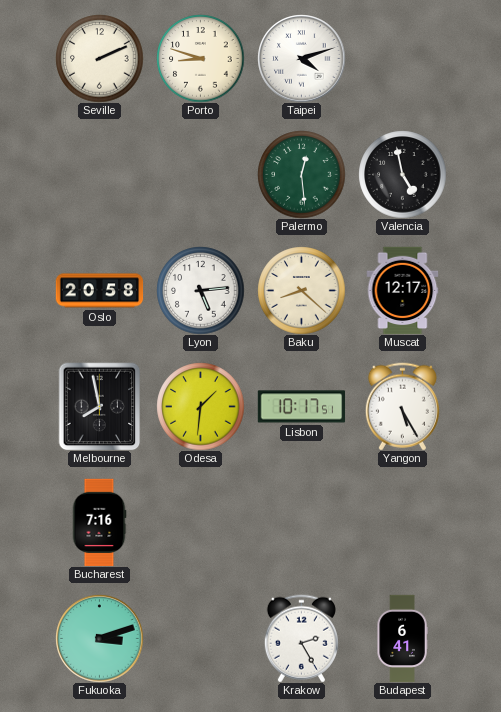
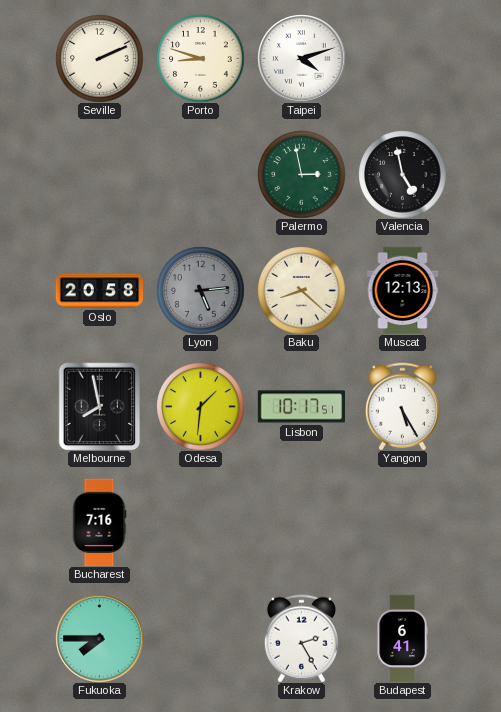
Palermo: 12:29 -> 2:58
Lyon dial: white -> grey
Muscat: 12:17 -> 12:13
Fukuoka: 3:12 -> 7:45
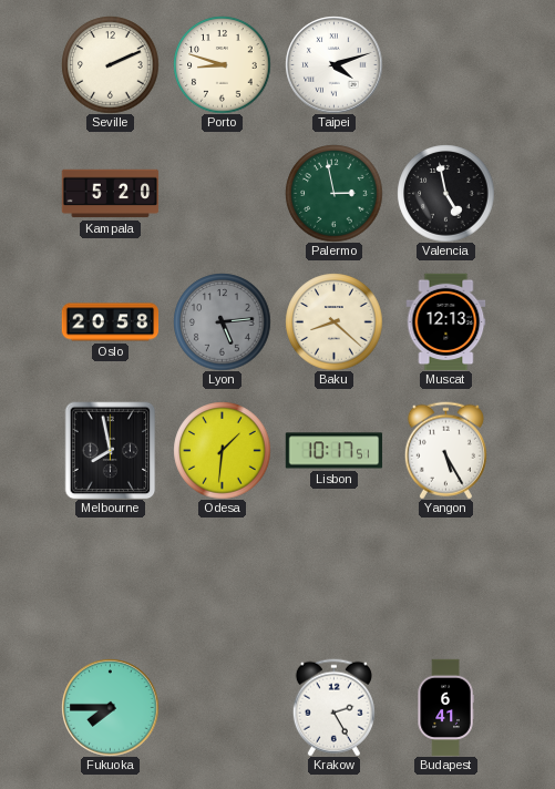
Kampala: none -> 5:20
Bucharest: 7:16 -> none
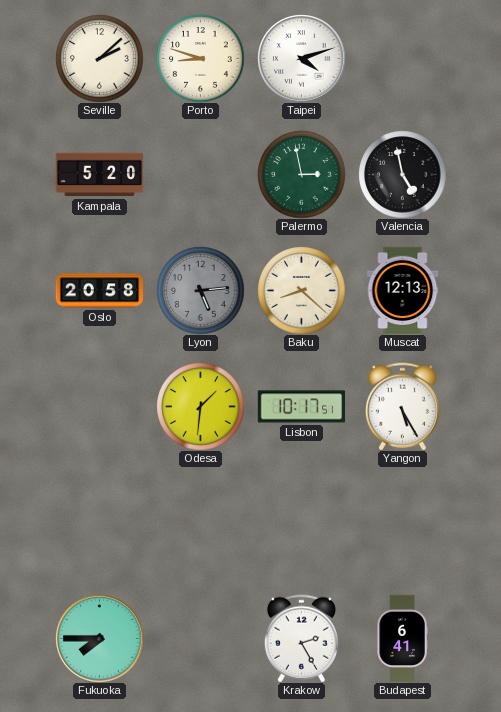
Seville: 2:11 -> 2:08
Melbourne: 7:58 -> none
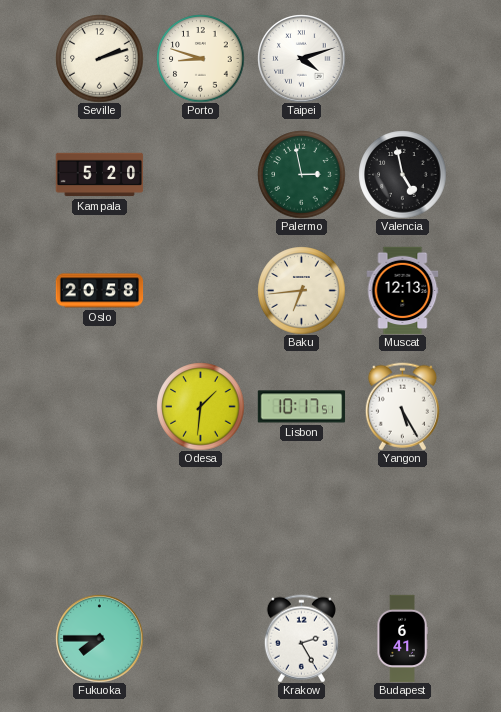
Seville: 2:08 -> 2:12
Lyon: 5:14 -> none
Baku: 8:22 -> 6:44
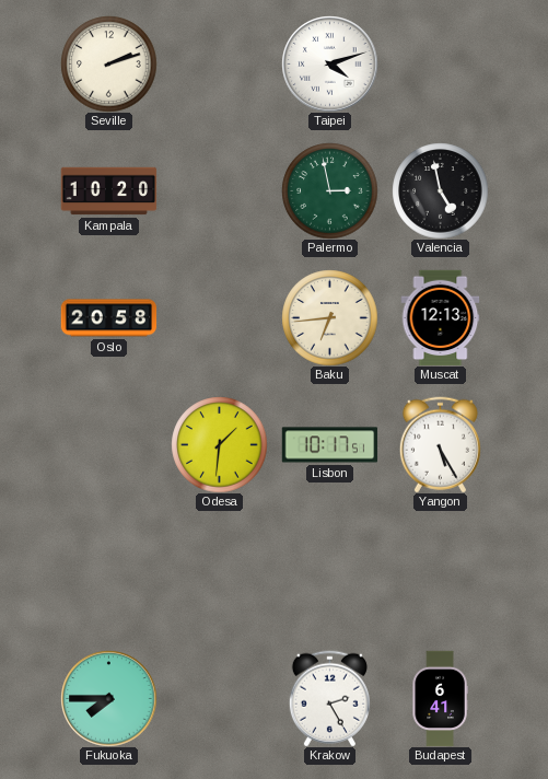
Porto: 8:48 -> none
Kampala: 5:20 -> 10:20
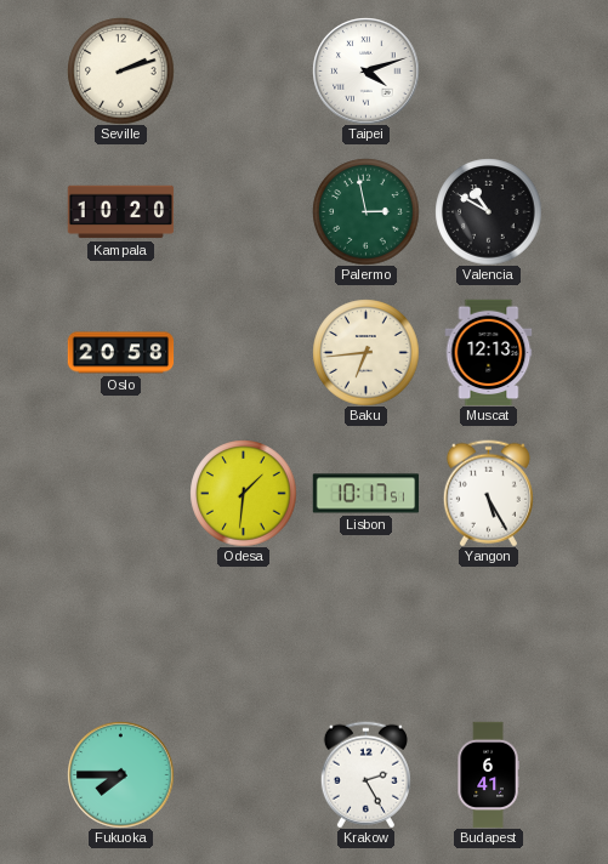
Valencia: 4:58 -> 10:50
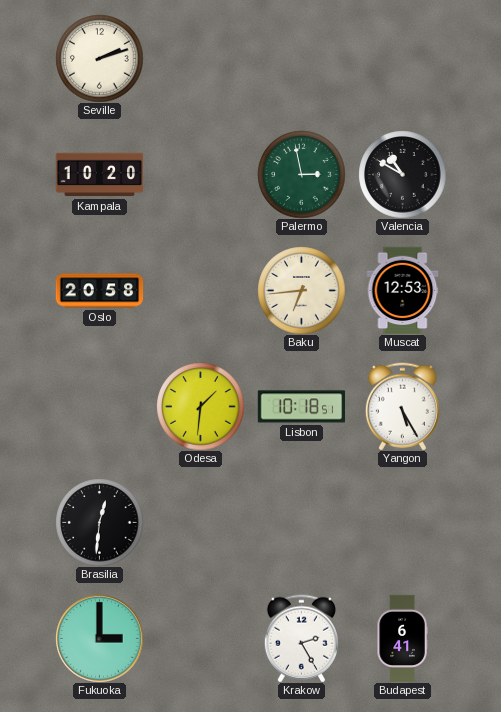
Taipei: 4:12 -> none
Muscat: 12:13 -> 12:53
Lisbon: 10:17 -> 10:18
Brasilia: none -> 12:31
Fukuoka: 7:45 -> 3:00
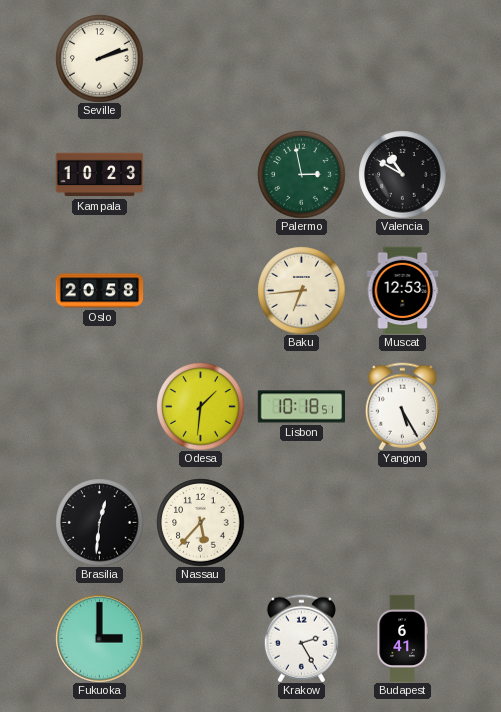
Kampala: 10:20 -> 10:23
Nassau: none -> 5:37
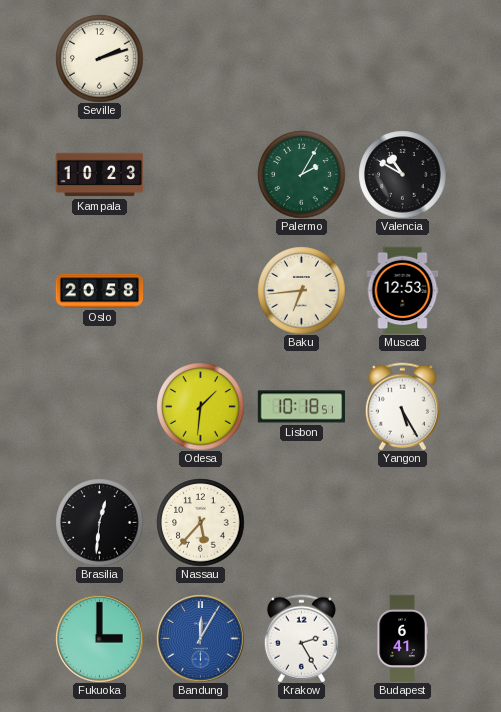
Palermo: 2:58 -> 2:05
Bandung: none -> 12:05
